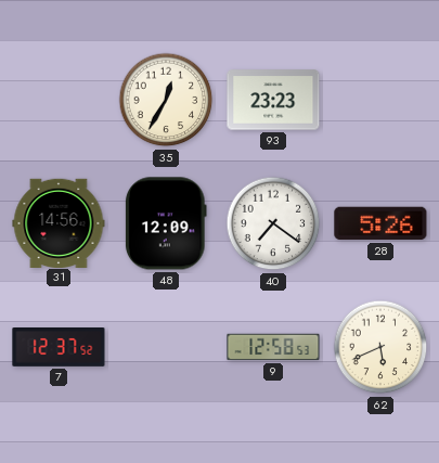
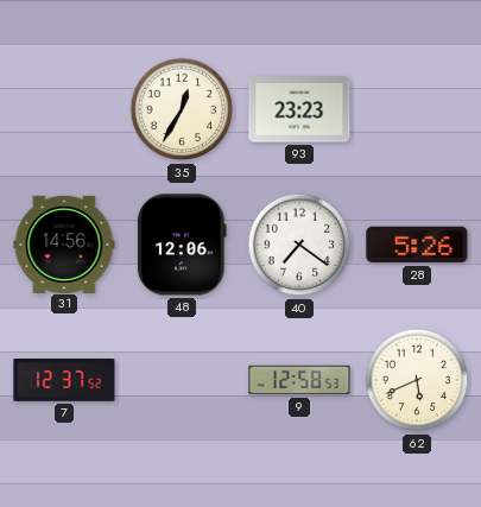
48: 12:09 -> 12:06
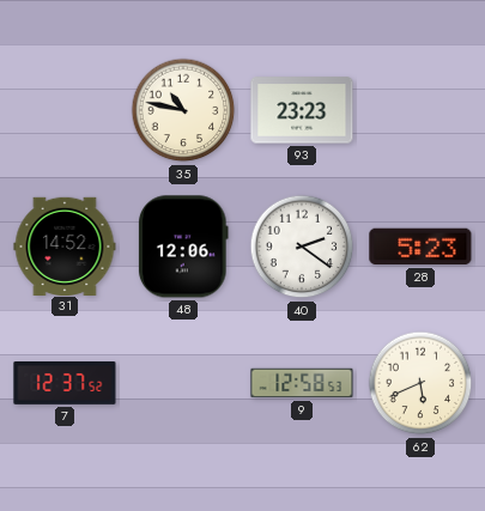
35: 12:35 -> 10:47
31: 14:56 -> 14:52
40: 7:21 -> 2:21
28: 5:26 -> 5:23
